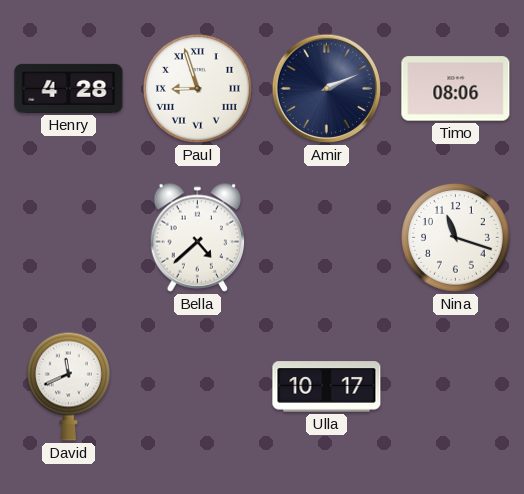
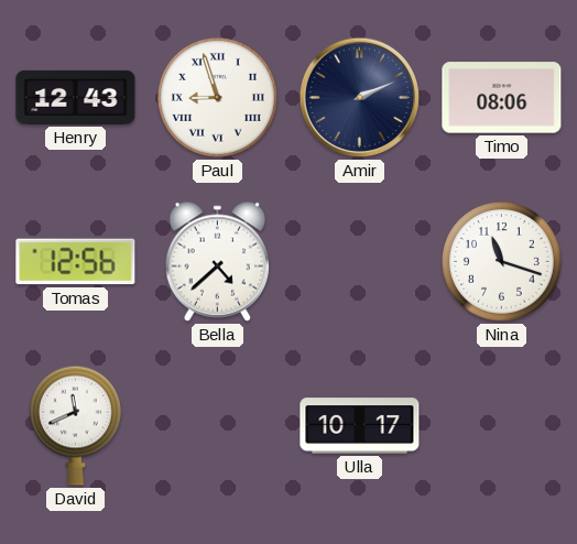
Henry: 4:28 -> 12:43
Tomas: none -> 12:56
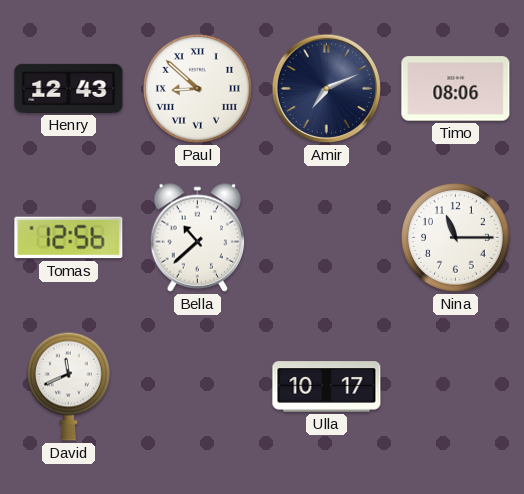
Paul: 8:57 -> 8:52
Amir: 2:11 -> 7:11
Bella: 4:38 -> 10:38
Nina: 11:18 -> 11:15
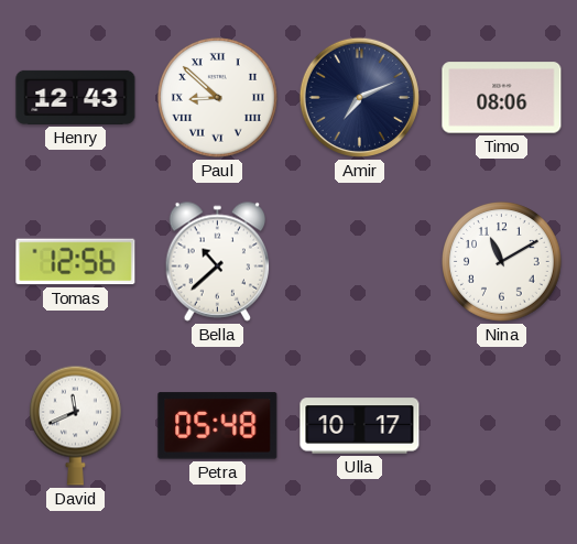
Nina: 11:15 -> 11:10
Petra: none -> 05:48
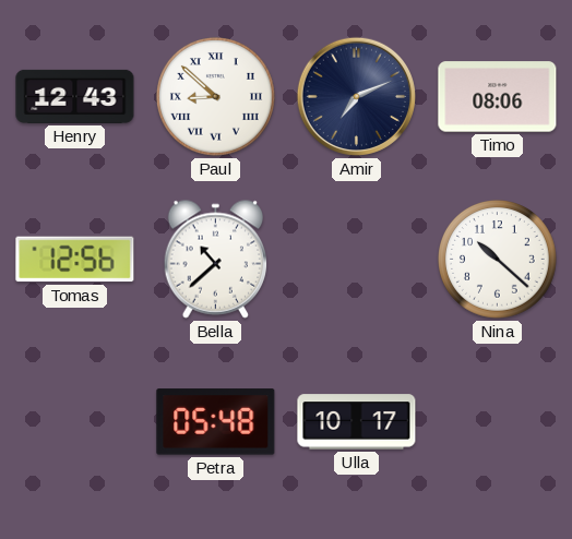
Nina: 11:10 -> 10:22
David: 11:41 -> none
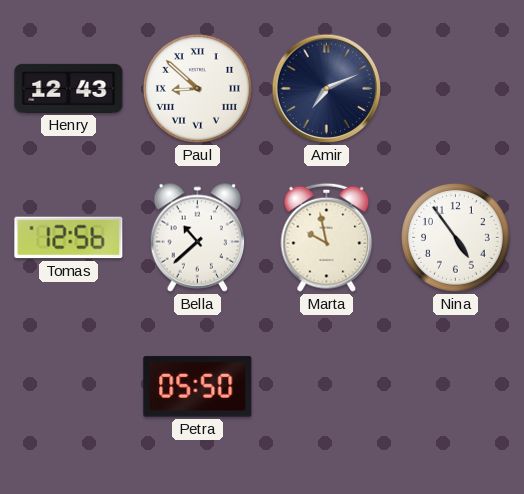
Timo: 08:06 -> none
Marta: none -> 9:58
Nina: 10:22 -> 4:54
Petra: 05:48 -> 05:50
Ulla: 10:17 -> none
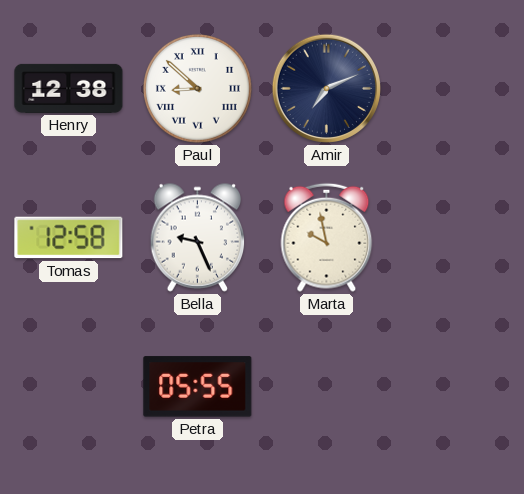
Henry: 12:43 -> 12:38
Tomas: 12:56 -> 12:58
Bella: 10:38 -> 9:26
Nina: 4:54 -> none
Petra: 05:50 -> 05:55
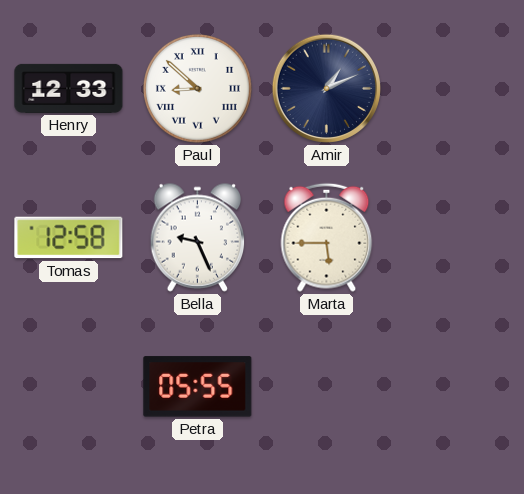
Henry: 12:38 -> 12:33
Amir: 7:11 -> 1:11
Marta: 9:58 -> 5:45
